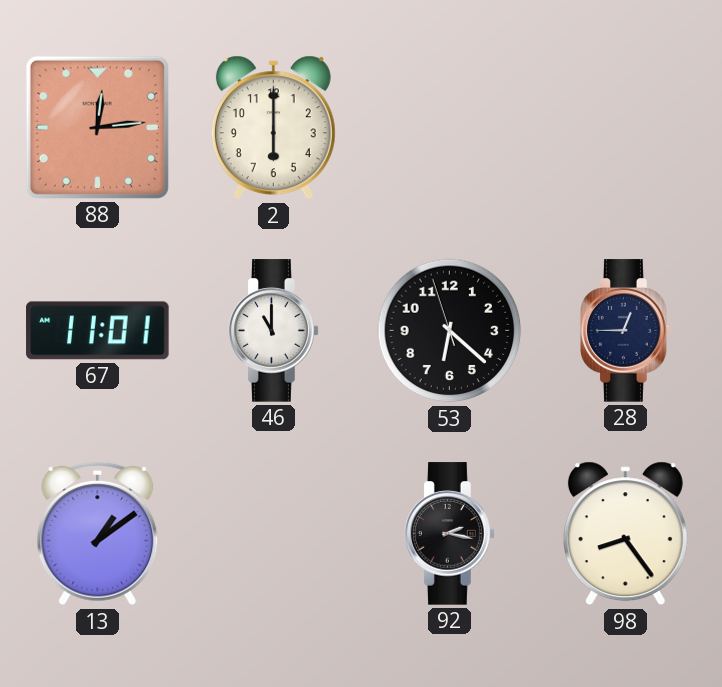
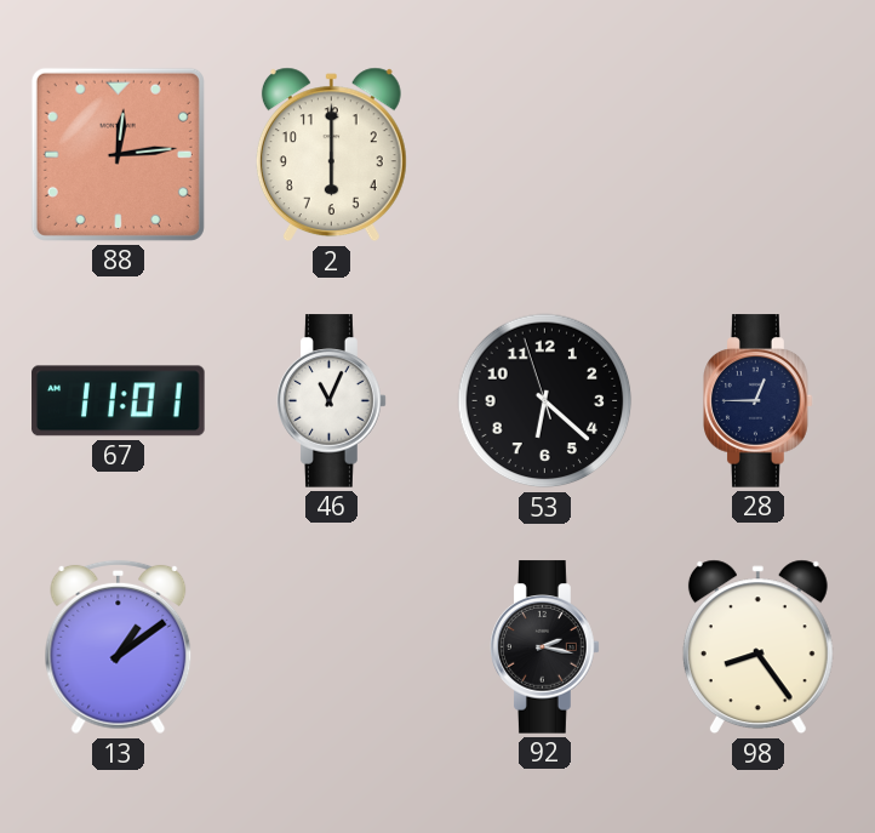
46: 11:00 -> 11:04
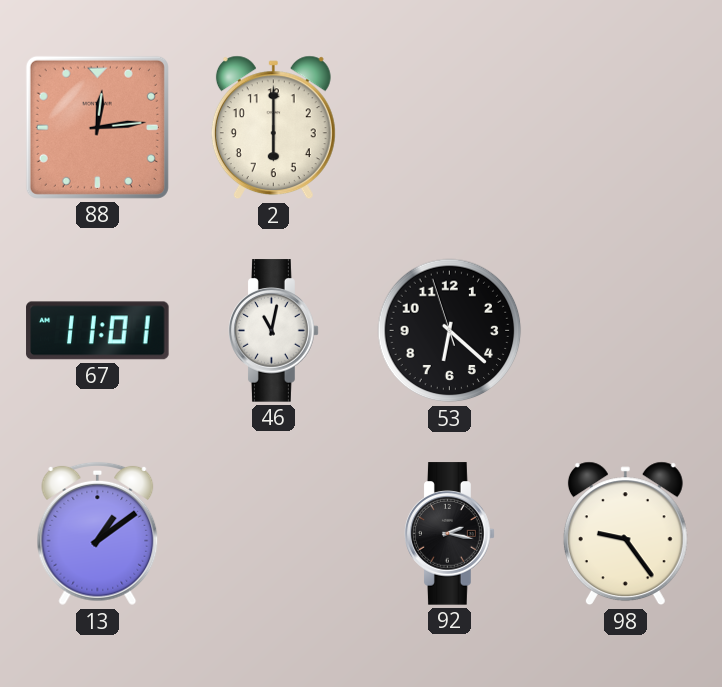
46: 11:04 -> 11:02
28: 12:45 -> none
98: 8:24 -> 9:24
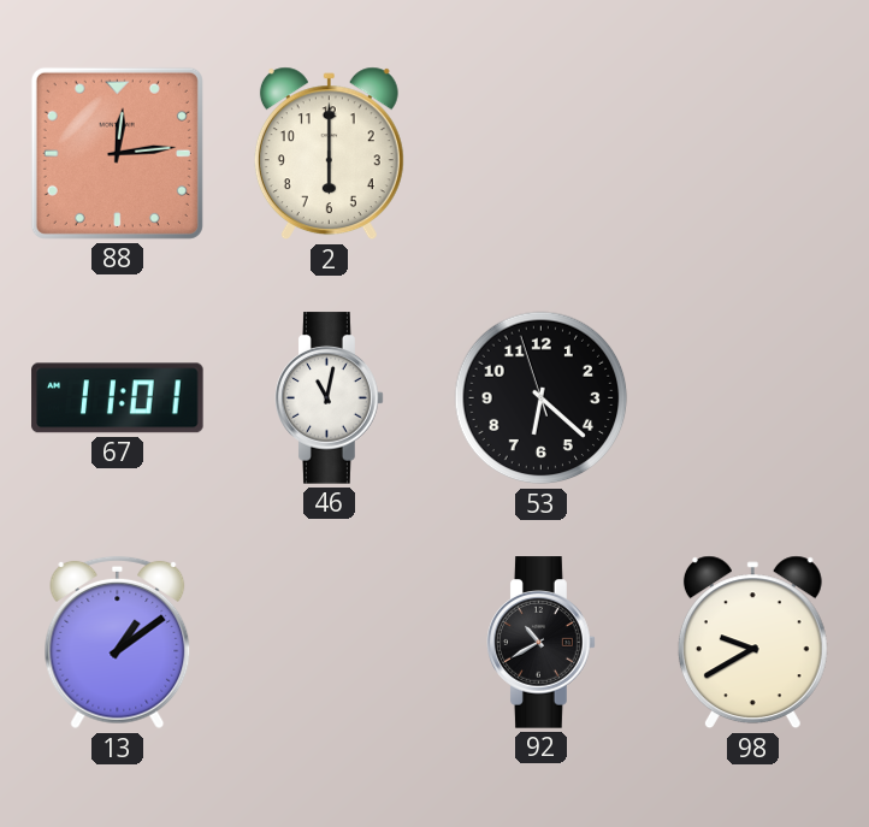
92: 2:17 -> 10:40
98: 9:24 -> 9:40
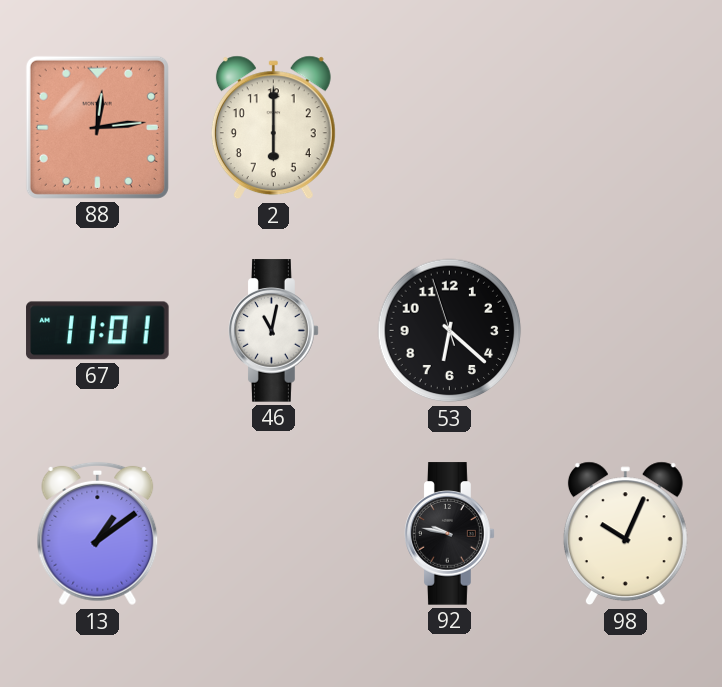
92: 10:40 -> 9:47
98: 9:40 -> 10:04
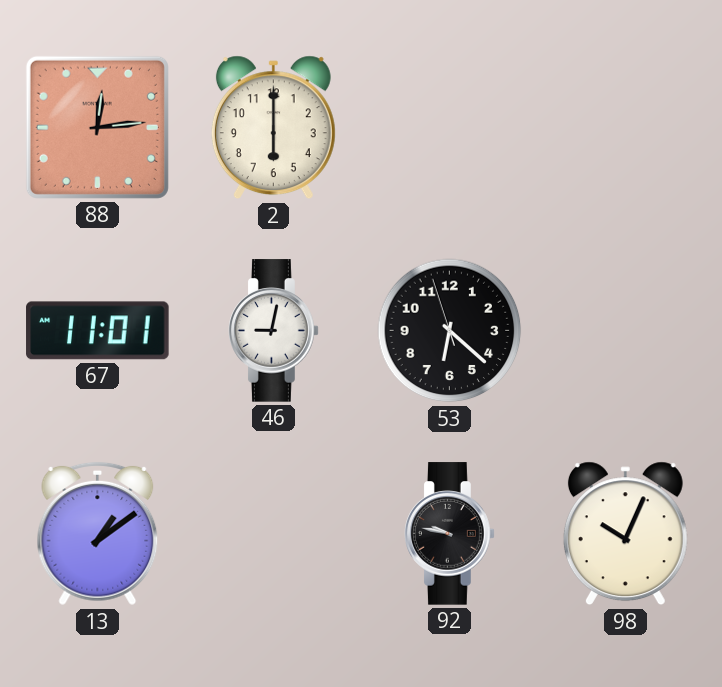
46: 11:02 -> 9:02
